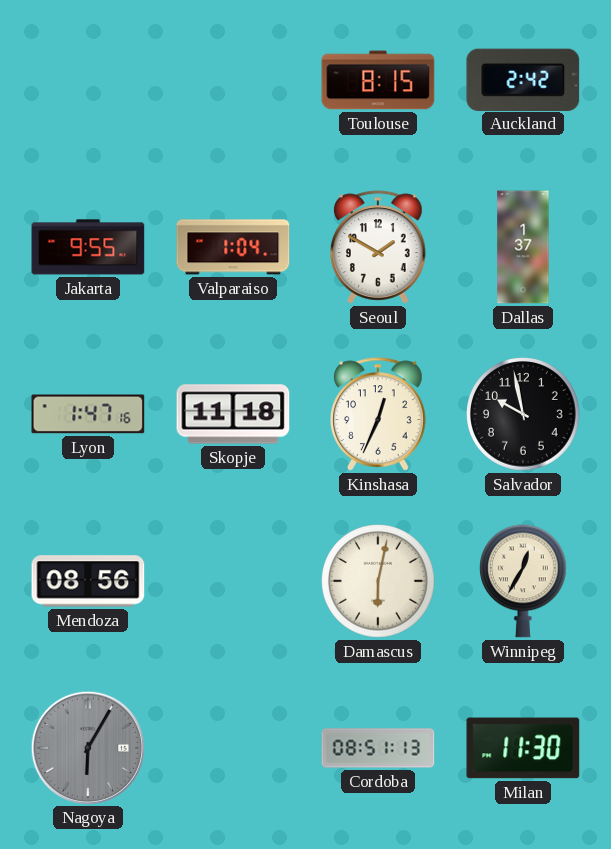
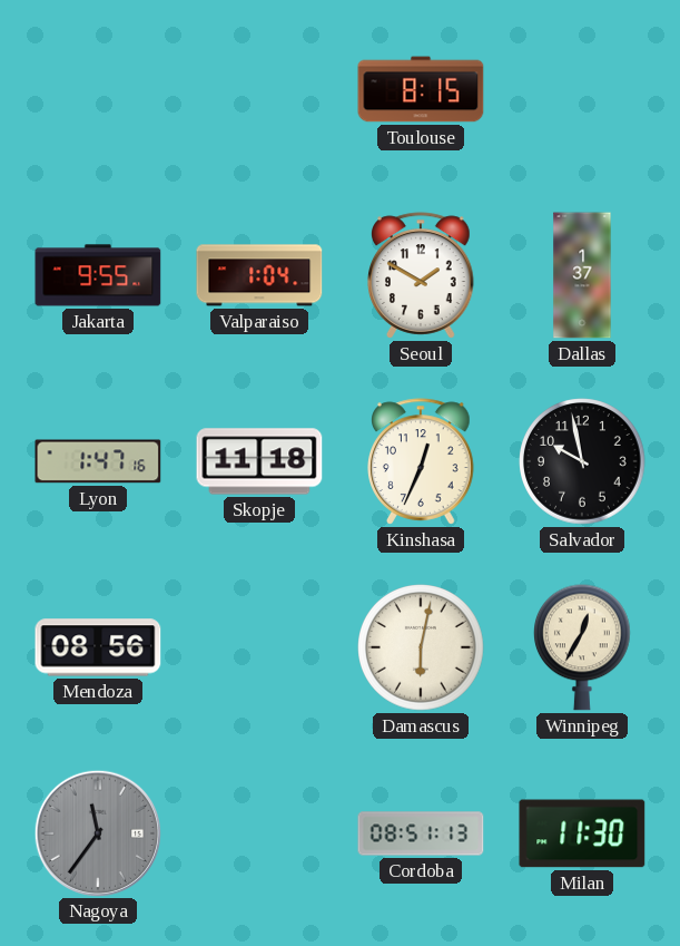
Auckland: 2:42 -> none
Nagoya: 6:05 -> 11:36
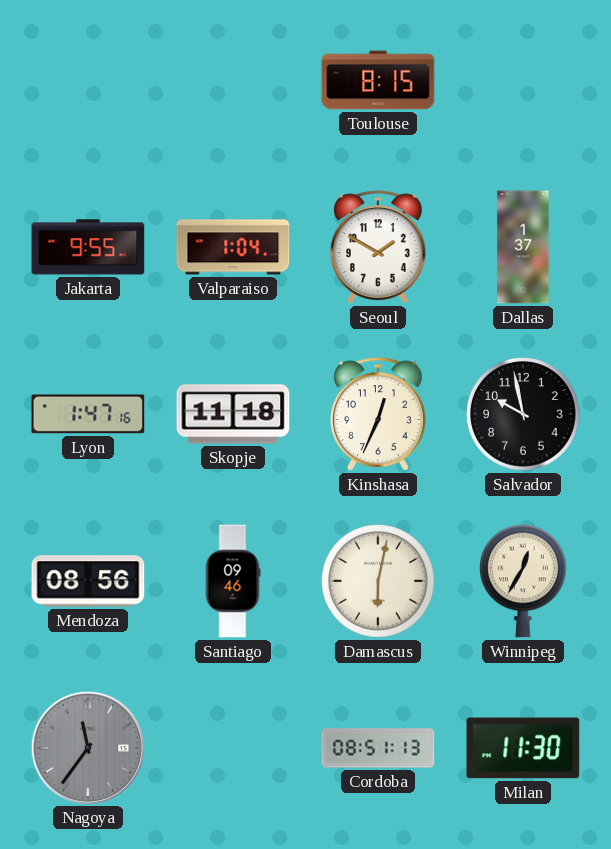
Santiago: none -> 09:46
